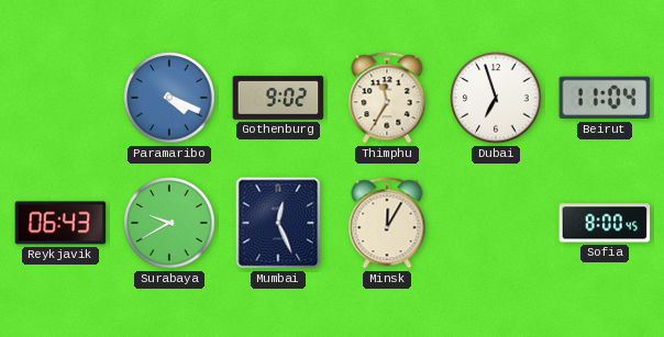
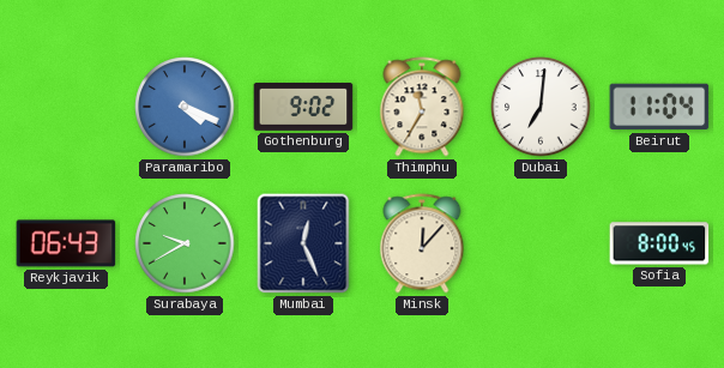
Dubai: 6:57 -> 7:01
Minsk: 12:05 -> 12:07
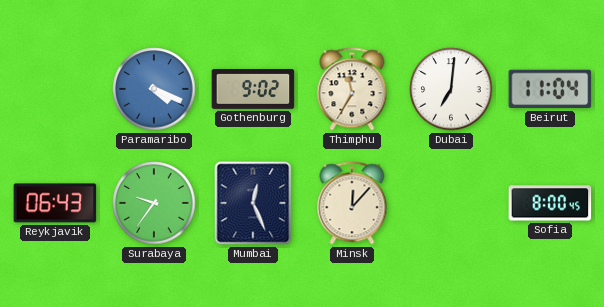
Surabaya: 9:40 -> 9:36
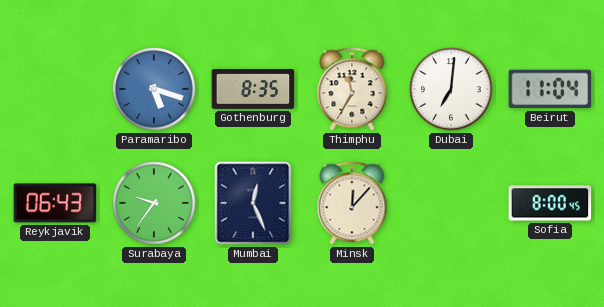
Paramaribo: 4:19 -> 5:18
Gothenburg: 9:02 -> 8:35
